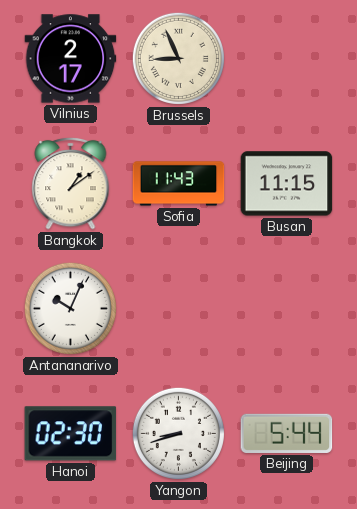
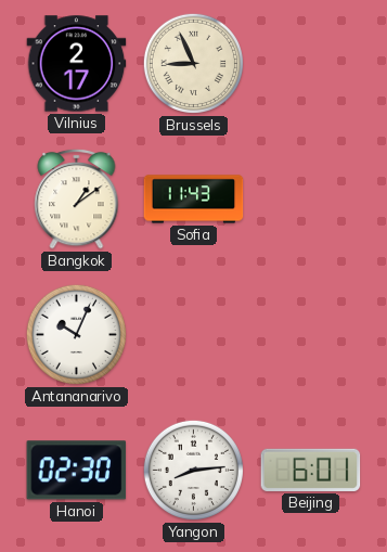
Busan: 11:15 -> none
Yangon: 8:42 -> 8:14
Beijing: 5:44 -> 6:01
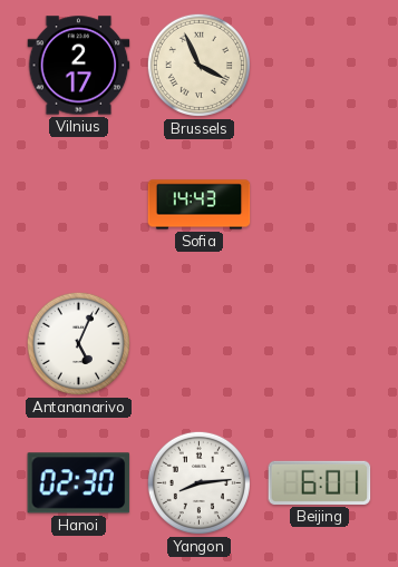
Brussels: 8:56 -> 3:56
Bangkok: 1:09 -> none
Sofia: 11:43 -> 14:43
Antananarivo: 10:04 -> 5:04
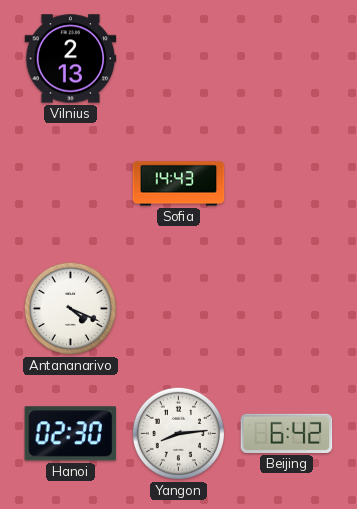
Vilnius: 2:17 -> 2:13
Brussels: 3:56 -> none
Antananarivo: 5:04 -> 4:19
Beijing: 6:01 -> 6:42
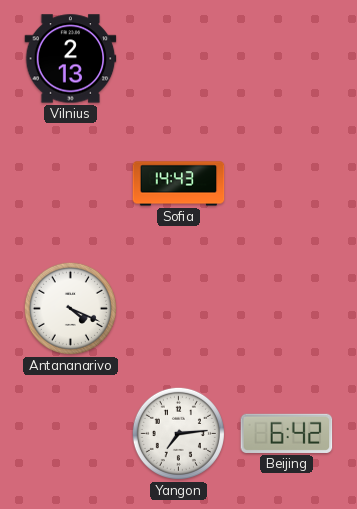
Hanoi: 02:30 -> none
Yangon: 8:14 -> 7:14
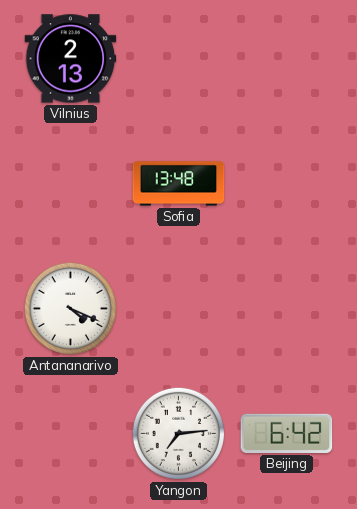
Sofia: 14:43 -> 13:48
